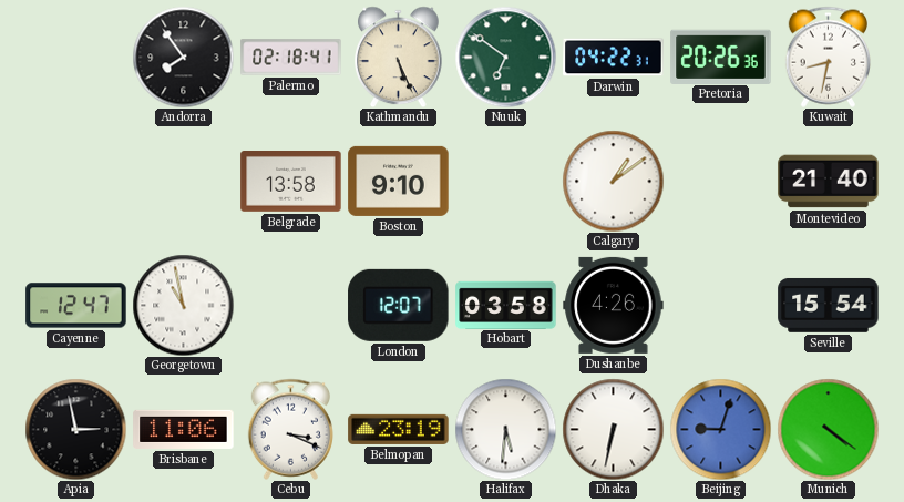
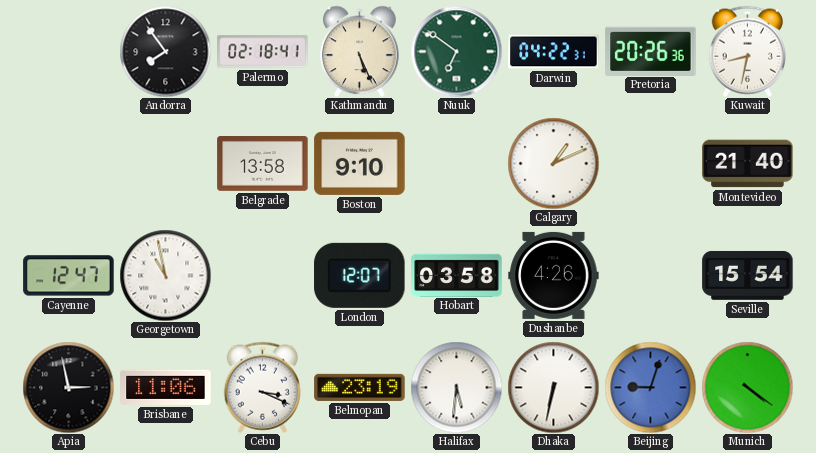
Calgary: 1:09 -> 1:11
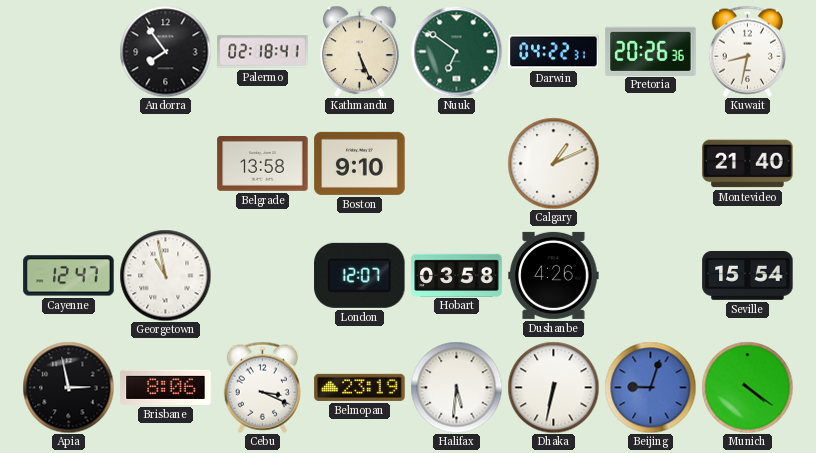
Brisbane: 11:06 -> 8:06
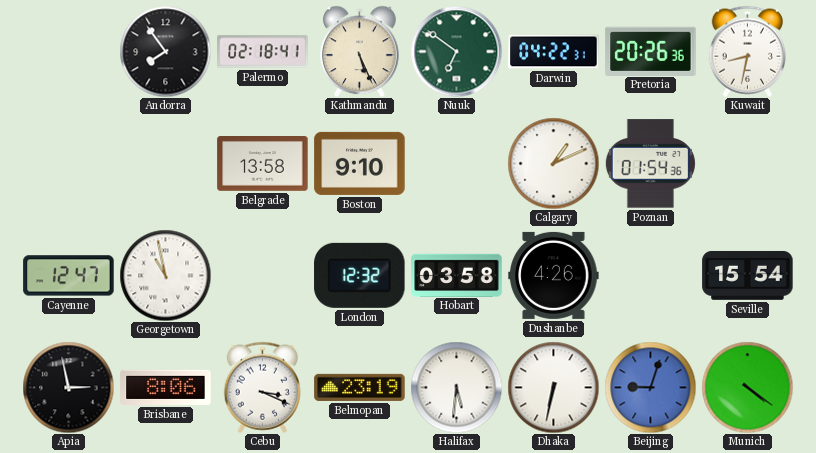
Poznan: none -> 01:54
Montevideo: 21:40 -> none
London: 12:07 -> 12:32
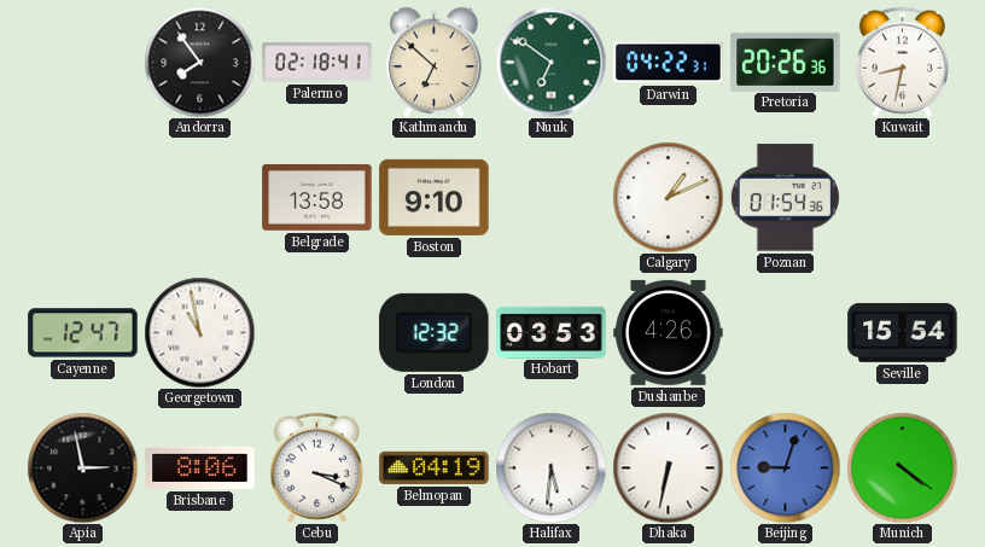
Kathmandu: 5:26 -> 6:52
Hobart: 03:58 -> 03:53
Belmopan: 23:19 -> 04:19
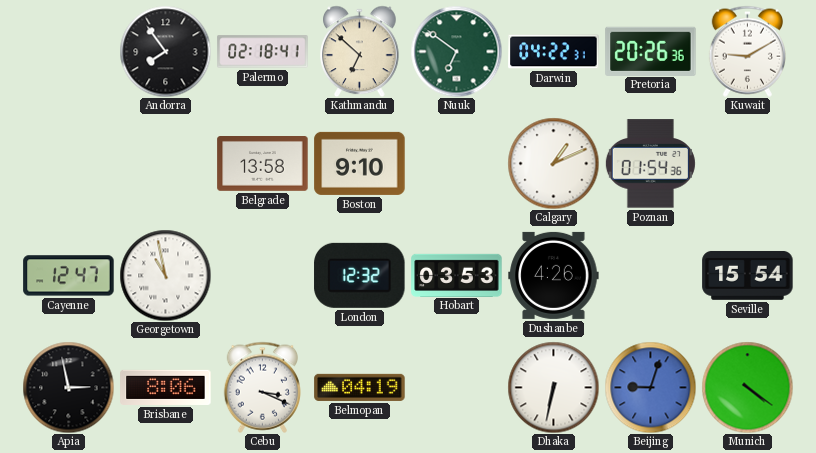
Kuwait: 8:32 -> 9:10
Halifax: 5:31 -> none
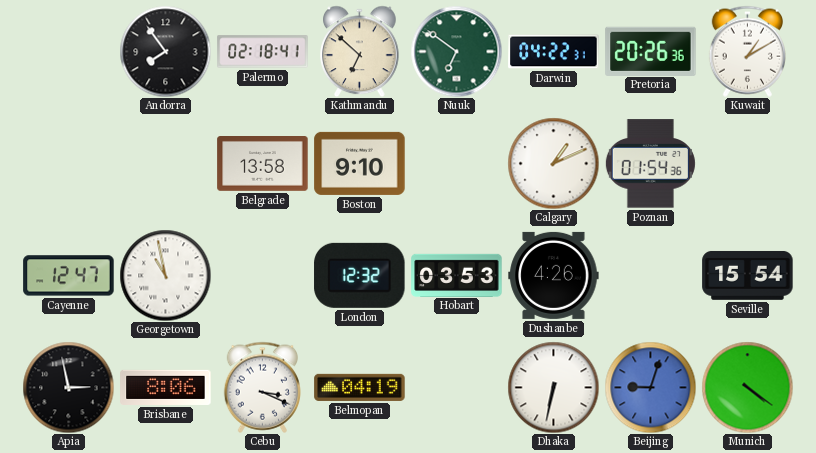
Kuwait: 9:10 -> 1:10
